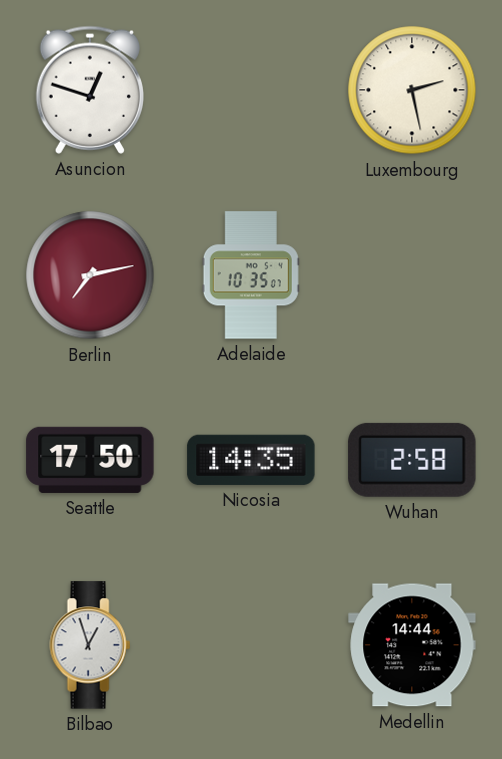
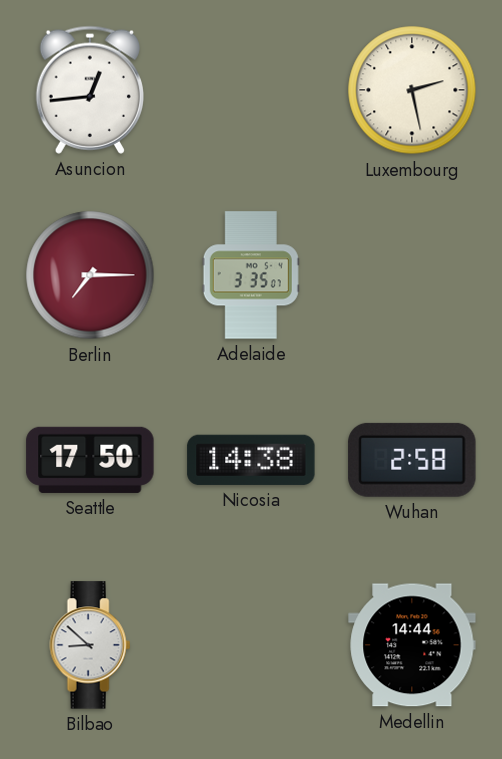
Asuncion: 12:48 -> 12:44
Berlin: 7:13 -> 7:15
Adelaide: 10:35 -> 3:35
Nicosia: 14:35 -> 14:38
Bilbao: 12:57 -> 8:52
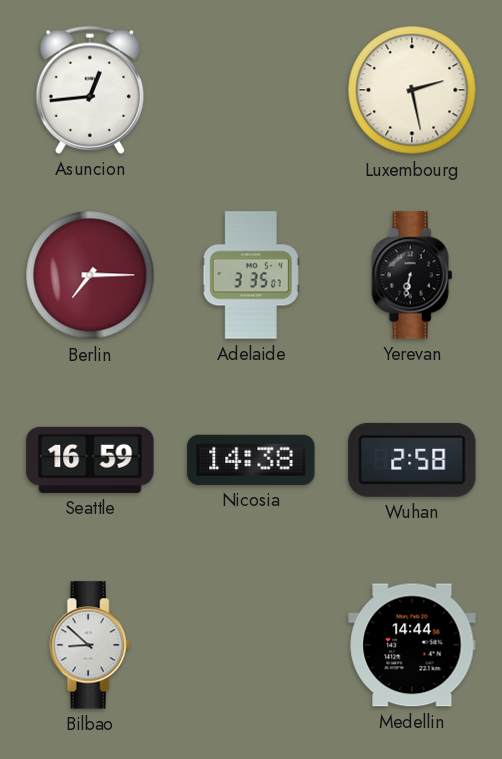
Yerevan: none -> 6:32
Seattle: 17:50 -> 16:59
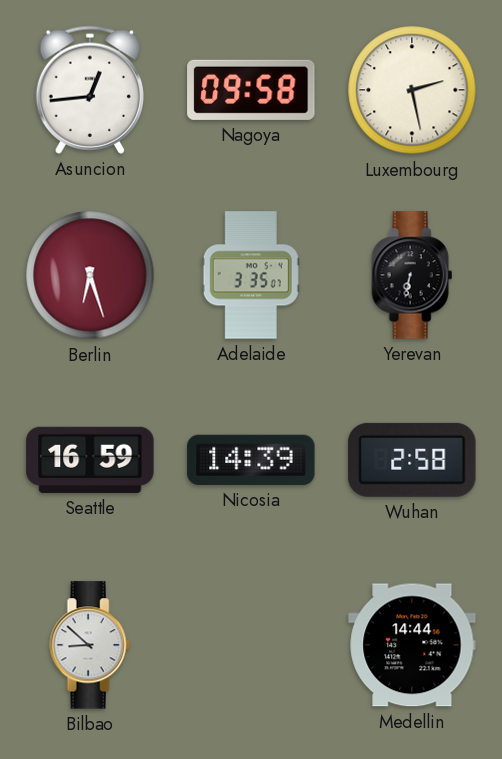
Nagoya: none -> 09:58
Berlin: 7:15 -> 6:27
Nicosia: 14:38 -> 14:39
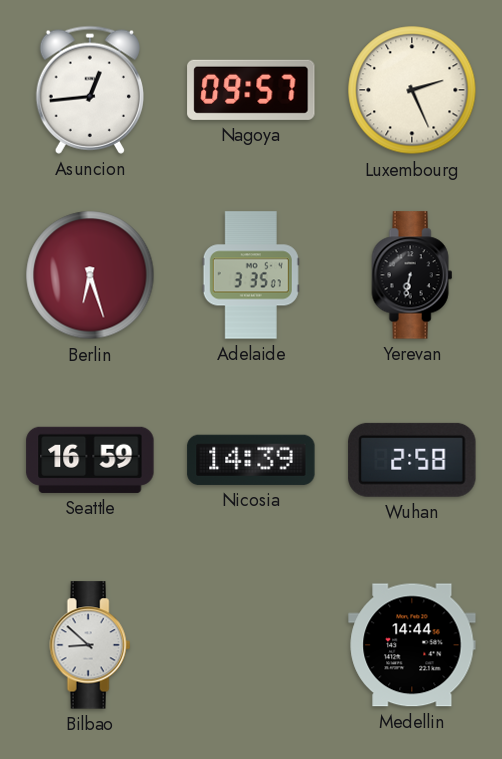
Nagoya: 09:58 -> 09:57
Luxembourg: 2:28 -> 2:26
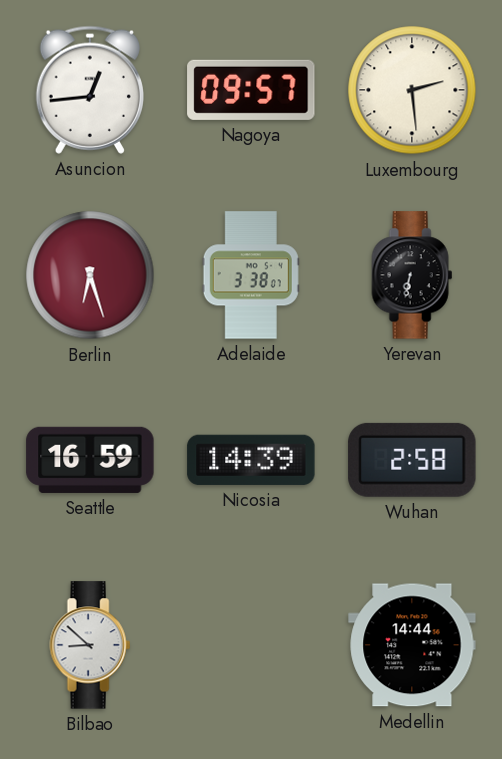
Luxembourg: 2:26 -> 2:29
Adelaide: 3:35 -> 3:38
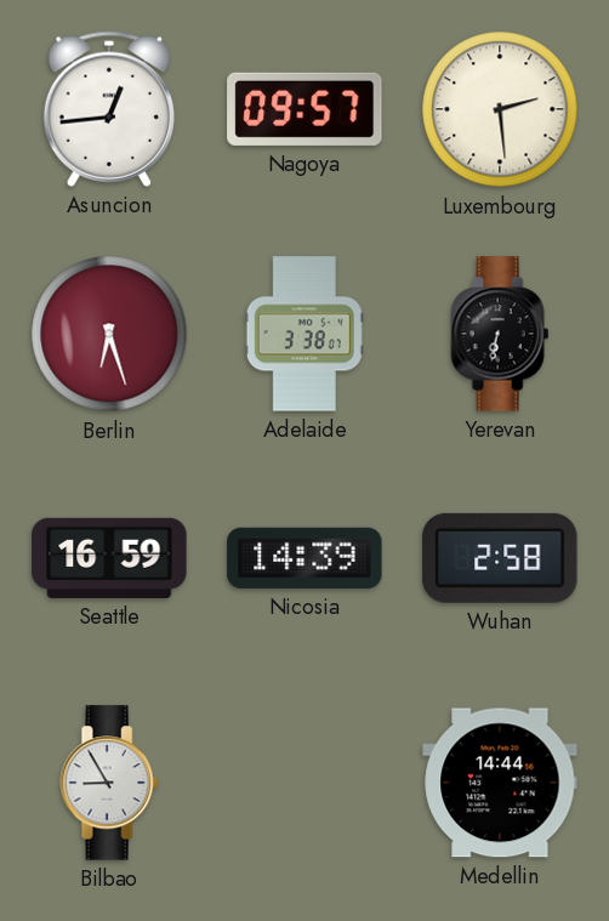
Bilbao: 8:52 -> 8:55
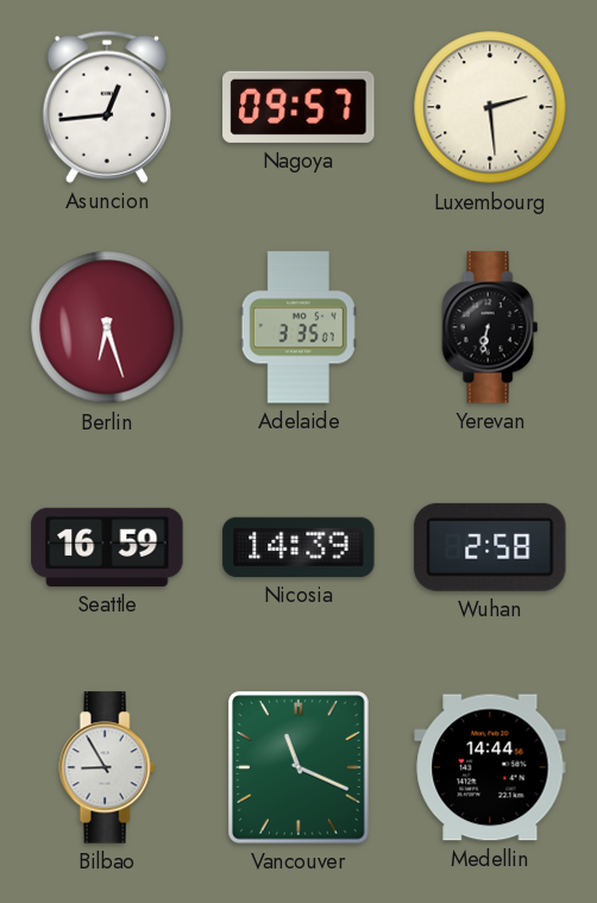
Adelaide: 3:38 -> 3:35
Vancouver: none -> 11:19
